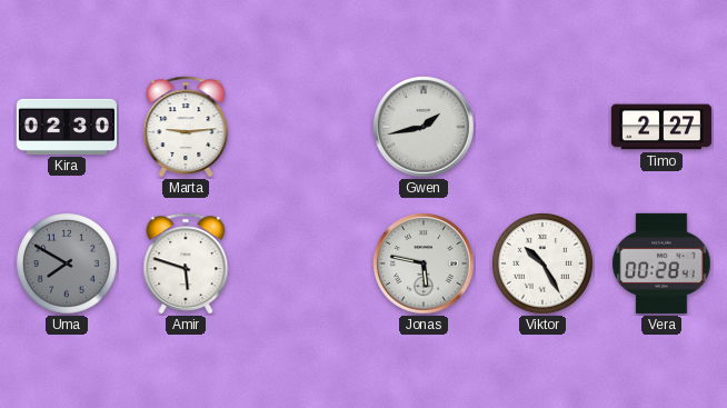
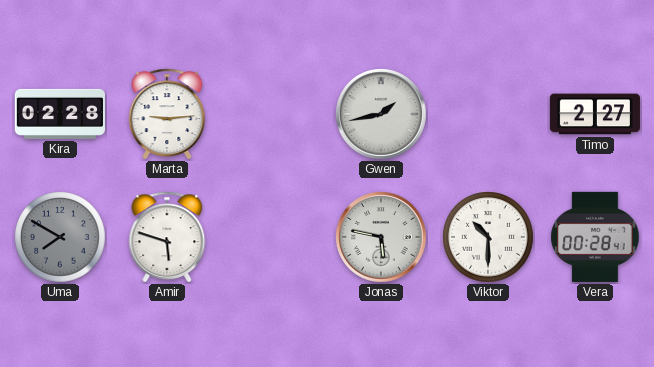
Kira: 02:30 -> 02:28
Viktor: 10:25 -> 10:30
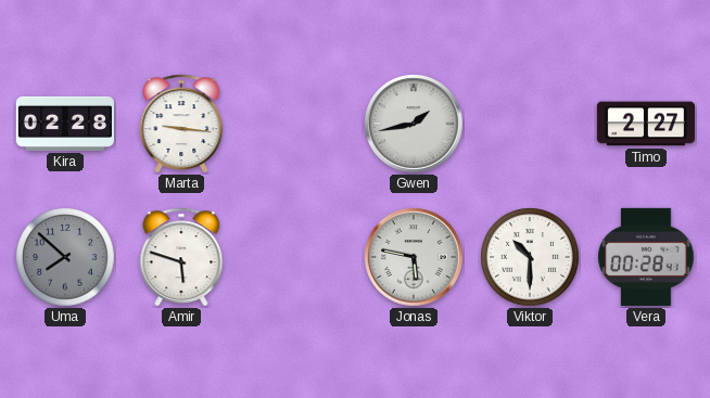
Marta: 9:14 -> 9:16
Uma: 7:50 -> 7:52
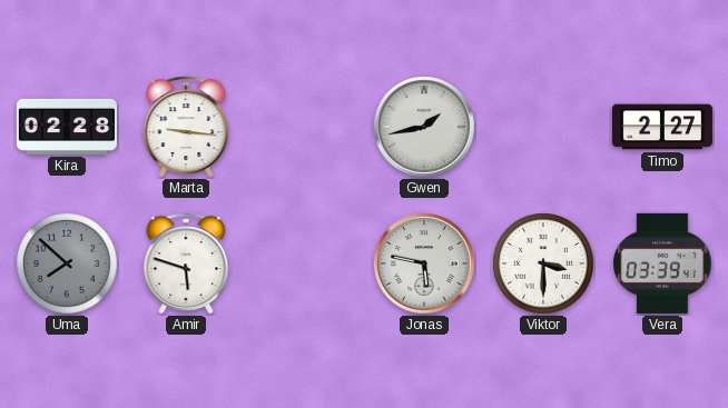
Viktor: 10:30 -> 3:30
Vera: 00:28 -> 03:39
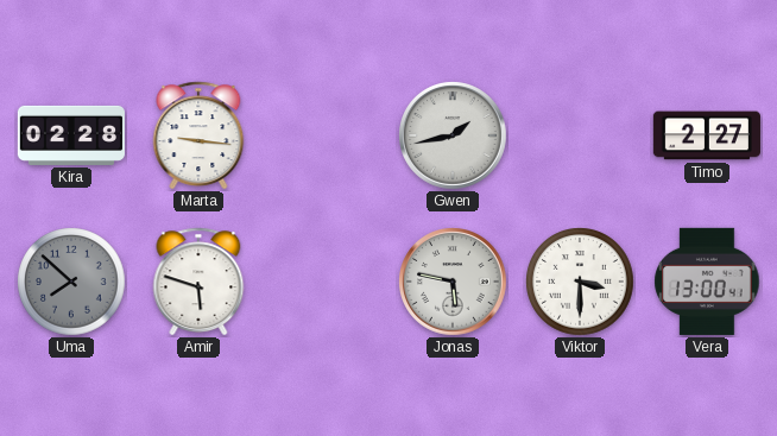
Vera: 03:39 -> 13:00
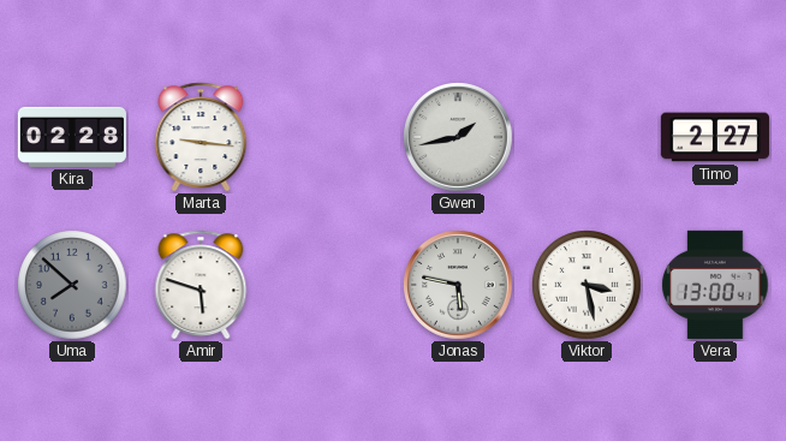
Viktor: 3:30 -> 3:28
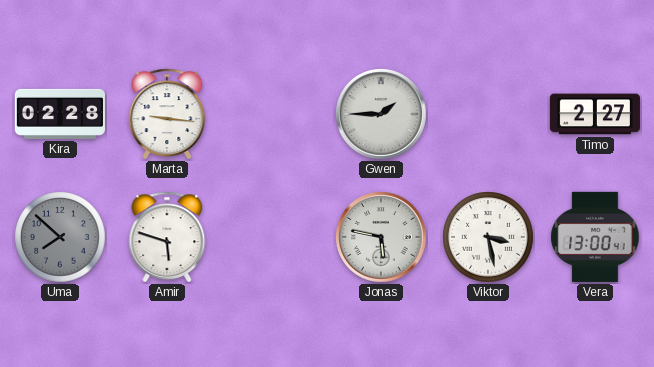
Gwen: 1:43 -> 1:45
